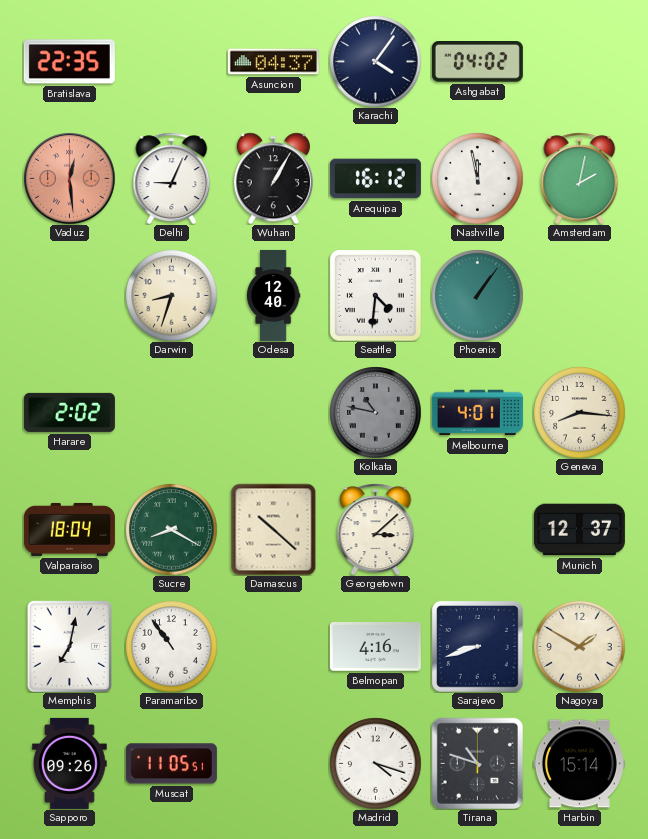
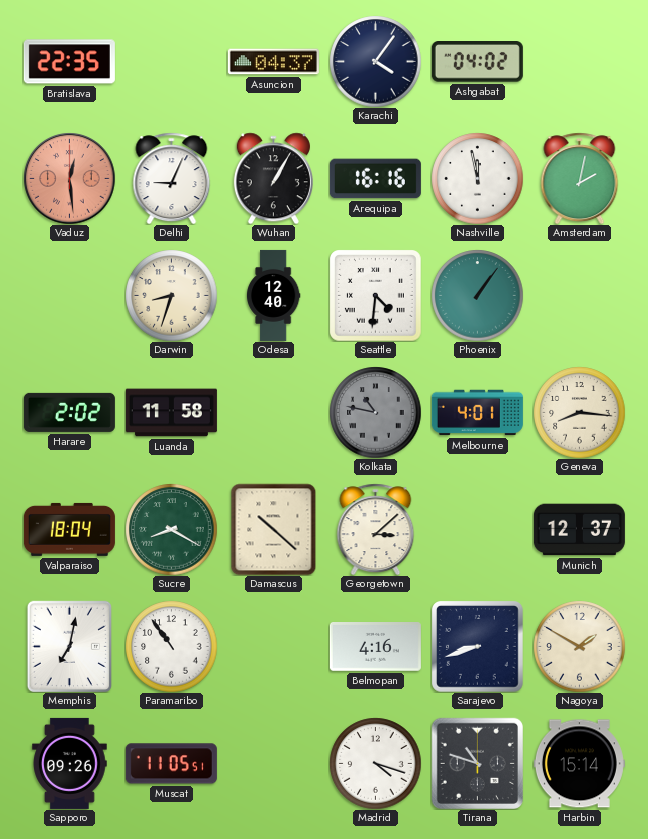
Arequipa: 16:12 -> 16:16
Luanda: none -> 11:58
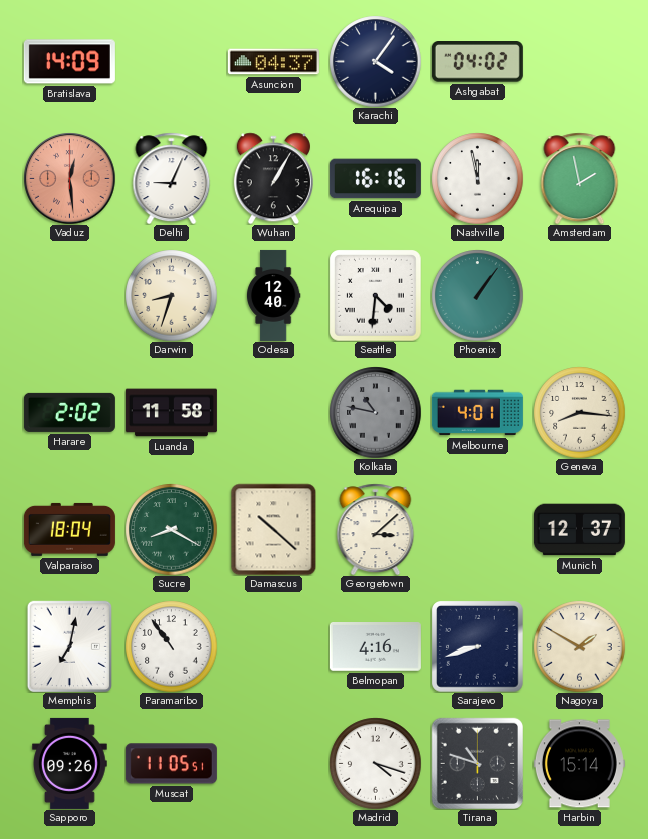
Bratislava: 22:35 -> 14:09
Amsterdam: 2:02 -> 1:58
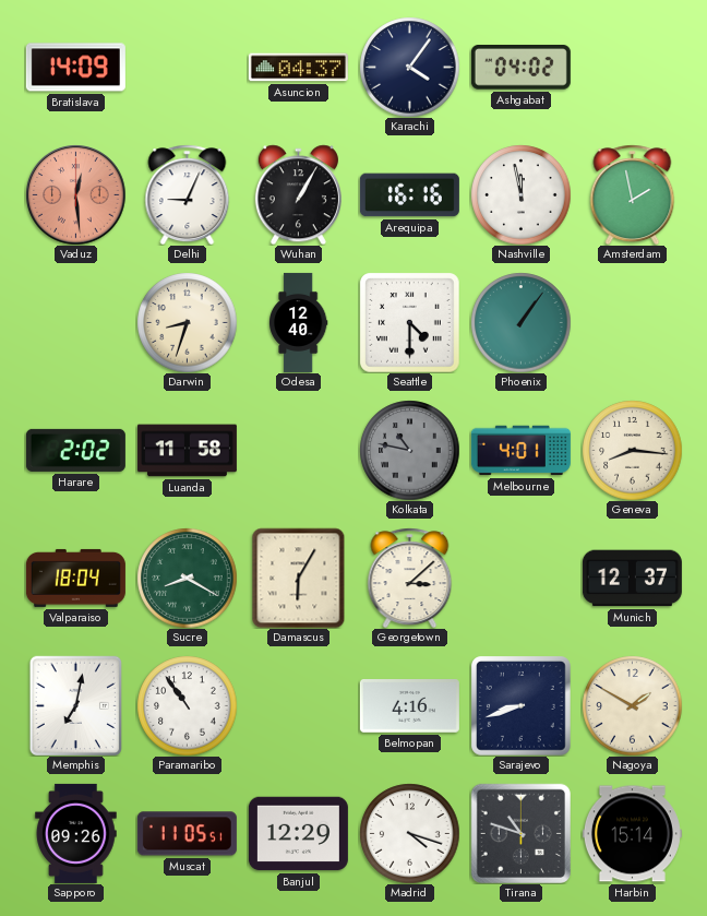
Seattle: 4:31 -> 4:30
Damascus: 10:22 -> 6:05
Banjul: none -> 12:29
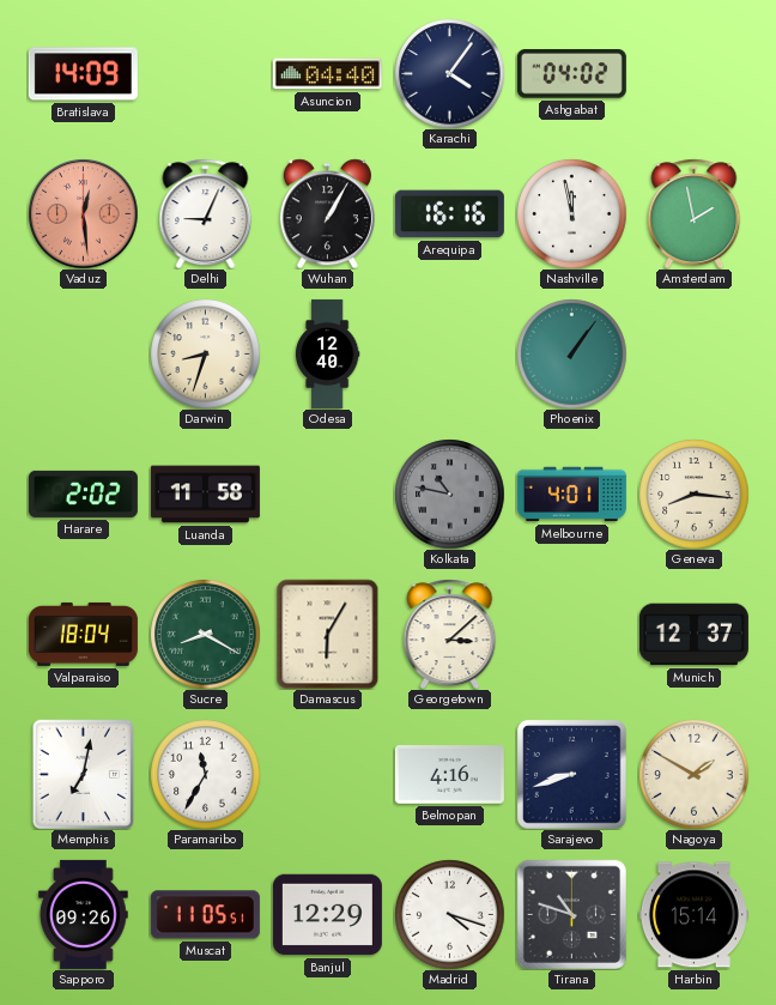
Asuncion: 04:37 -> 04:40
Seattle: 4:30 -> none
Paramaribo: 10:54 -> 11:35
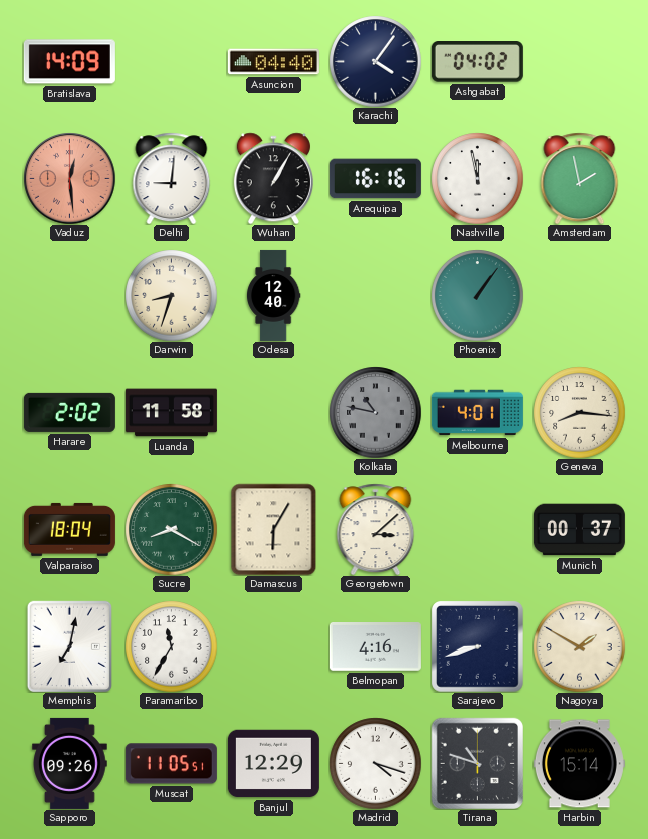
Delhi: 9:04 -> 9:01
Munich: 12:37 -> 00:37
